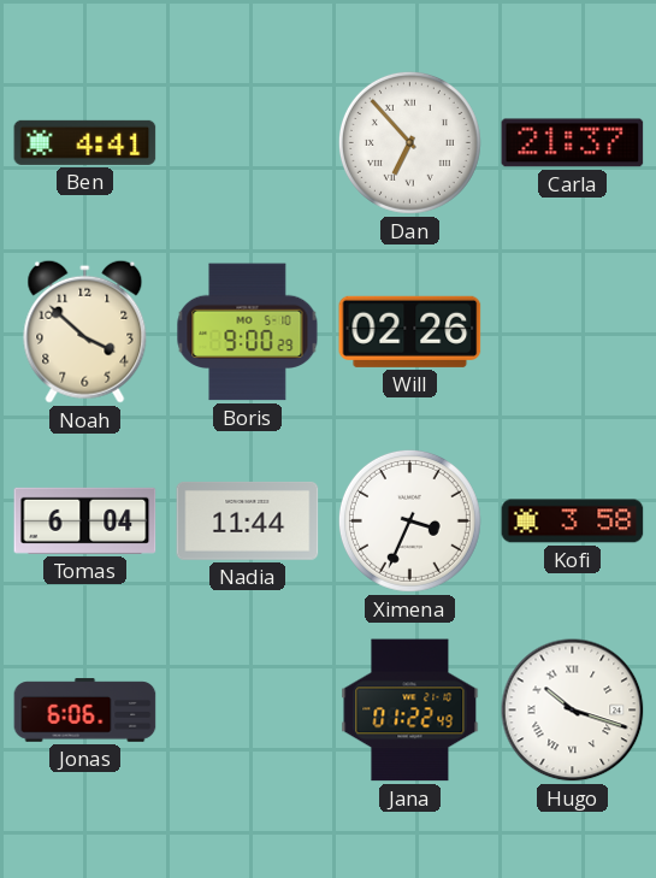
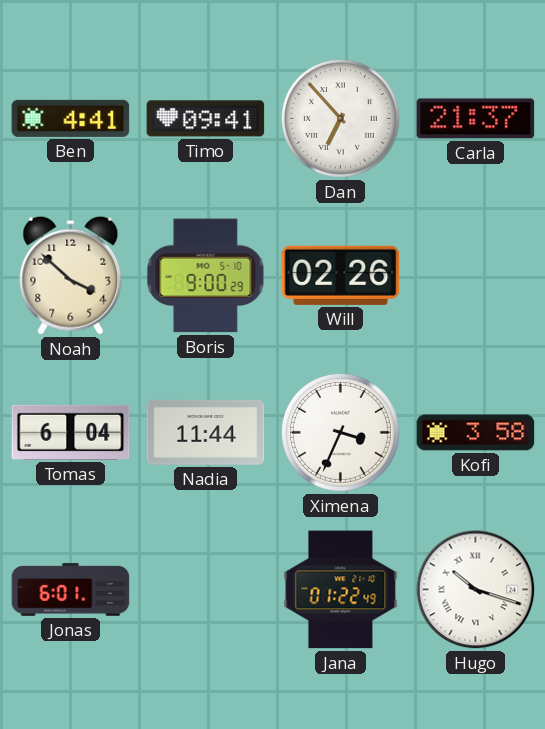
Timo: none -> 09:41
Jonas: 6:06 -> 6:01
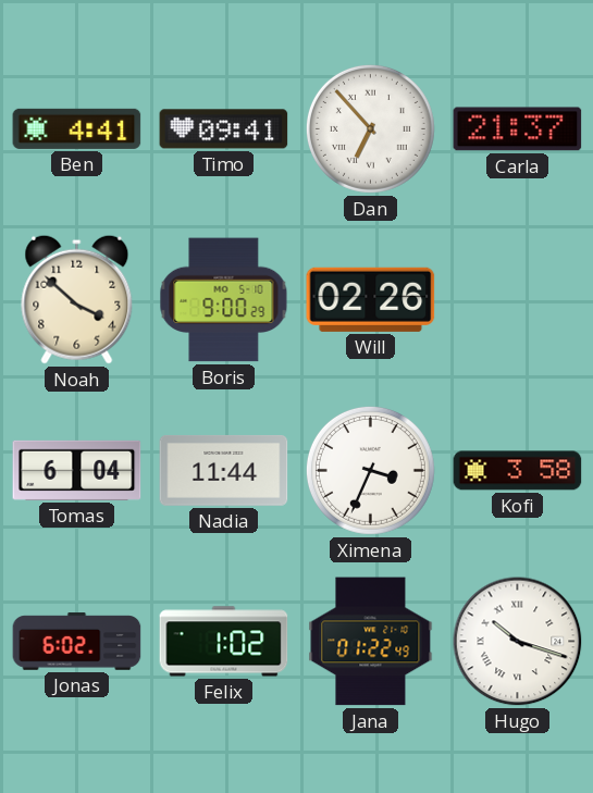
Jonas: 6:01 -> 6:02
Felix: none -> 1:02
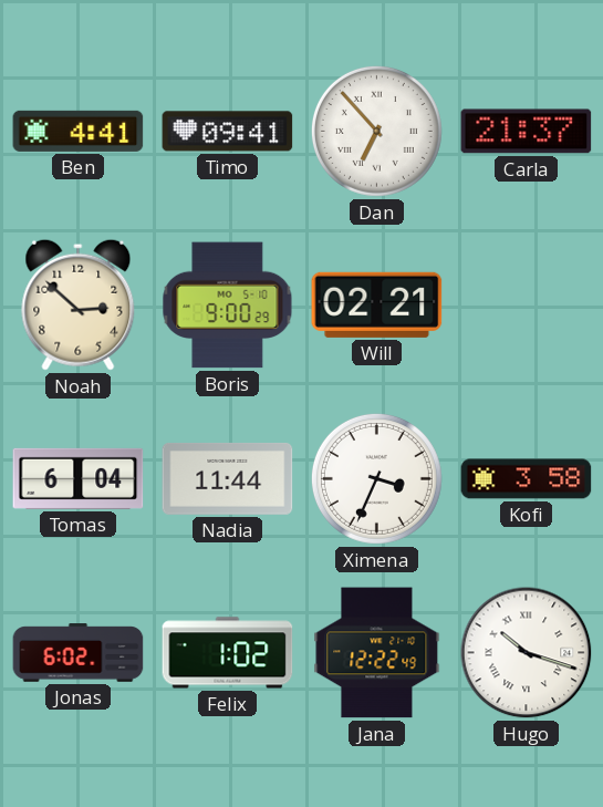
Noah: 3:52 -> 2:52
Will: 02:26 -> 02:21
Jana: 01:22 -> 12:22
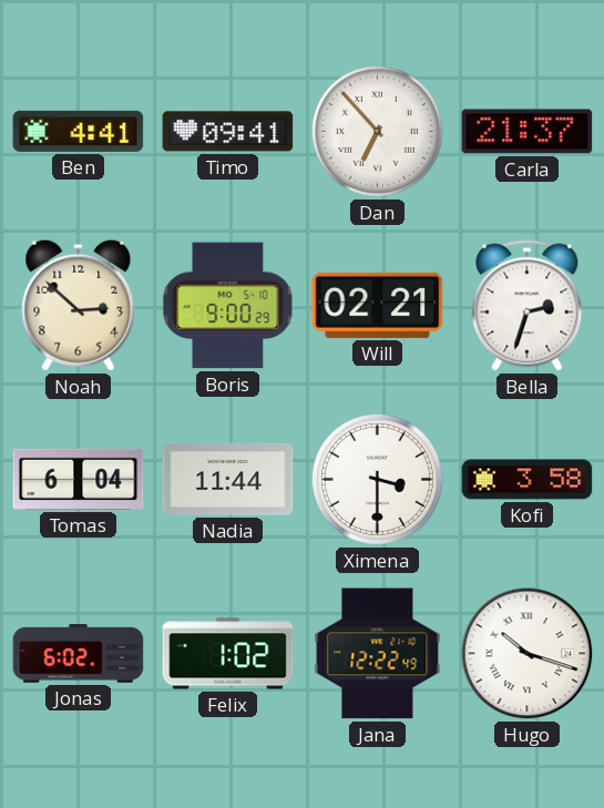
Bella: none -> 2:33
Ximena: 3:34 -> 3:30
